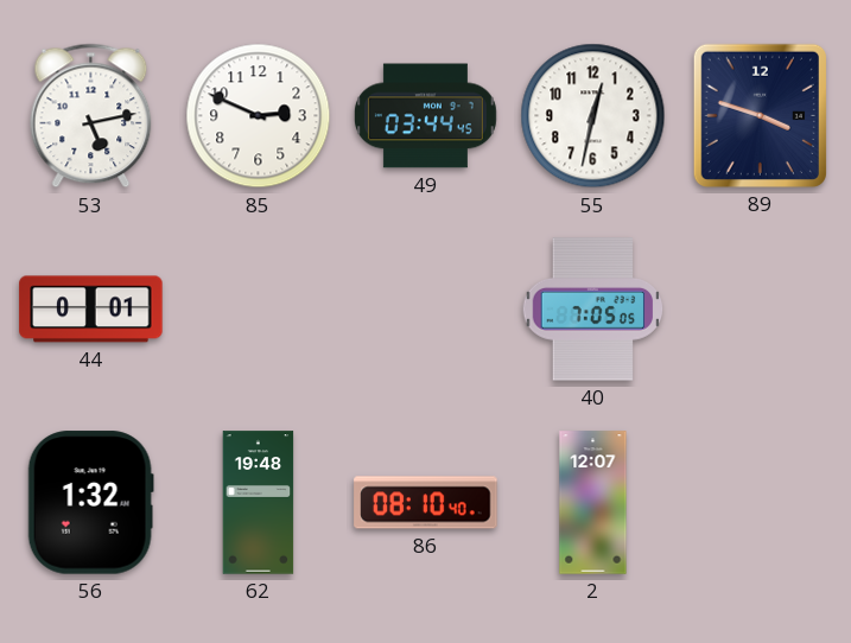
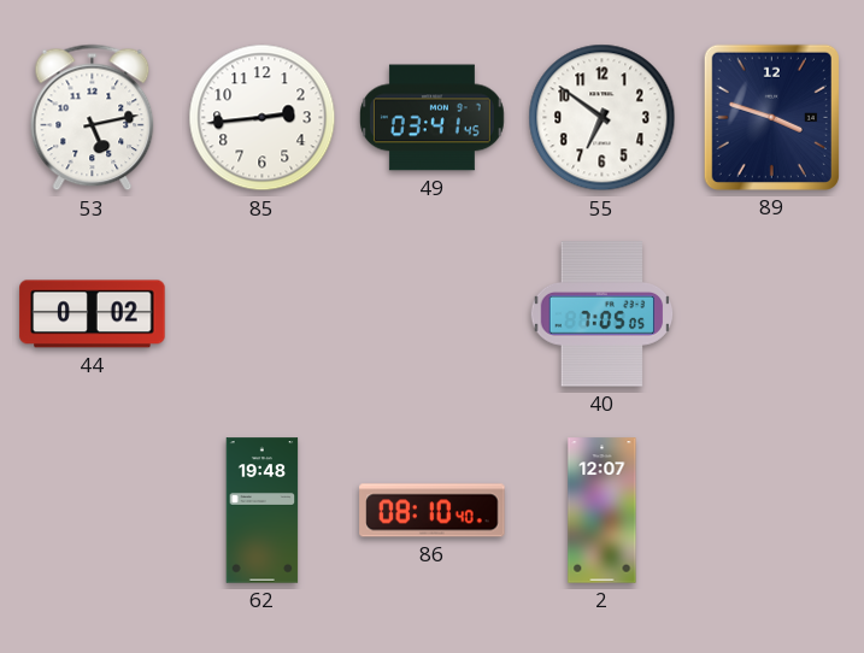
85: 2:49 -> 2:44
49: 03:44 -> 03:41
55: 12:32 -> 6:51
44: 0:01 -> 0:02
56: 1:32 -> none
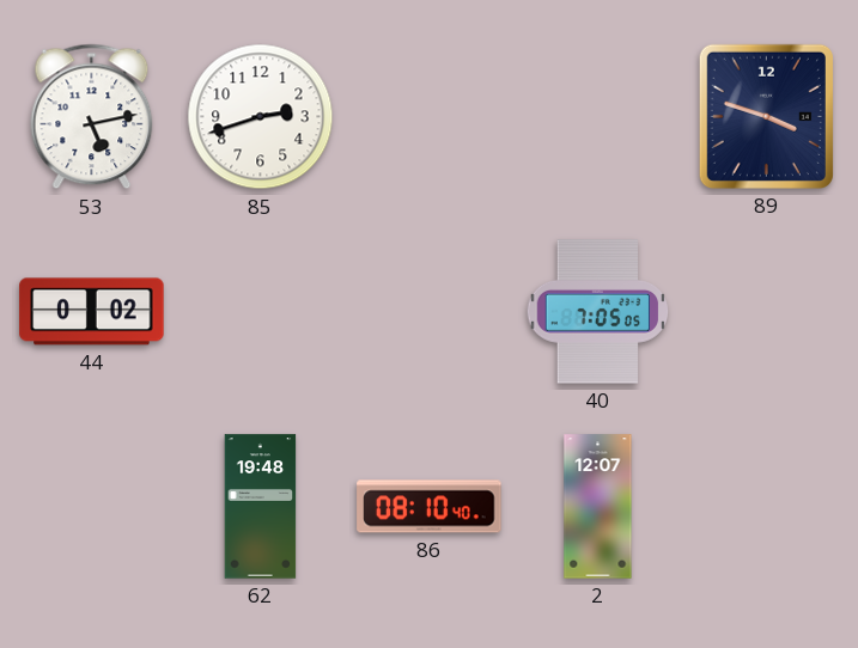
85: 2:44 -> 2:42
49: 03:41 -> none
55: 6:51 -> none
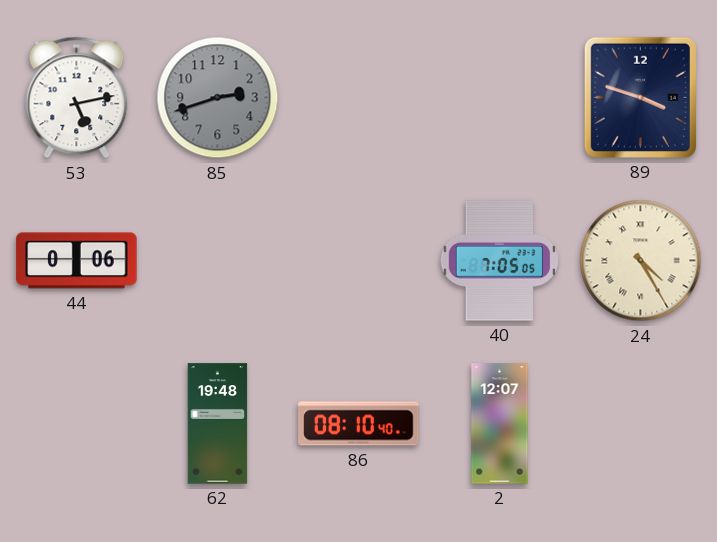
85 dial: white -> grey
44: 0:02 -> 0:06
24: none -> 4:25
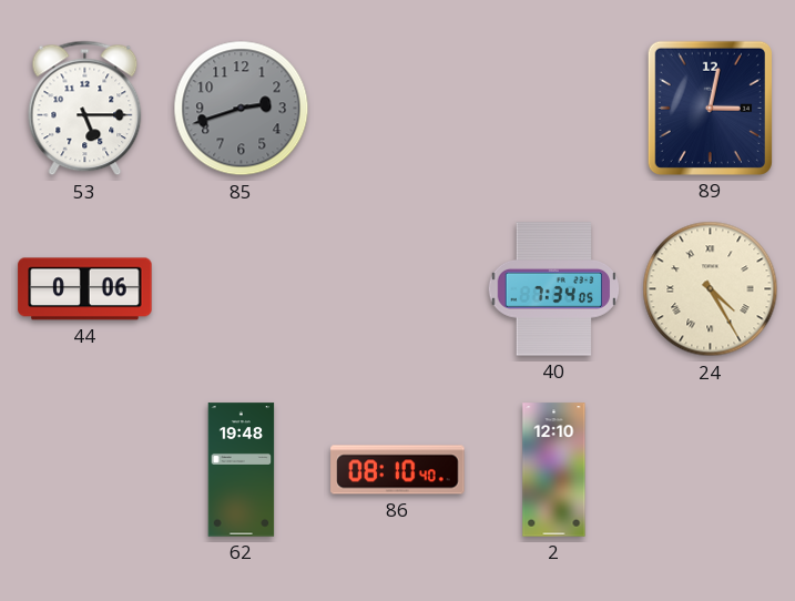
53: 5:13 -> 5:15
89: 3:48 -> 3:02
40: 7:05 -> 7:34
2: 12:07 -> 12:10
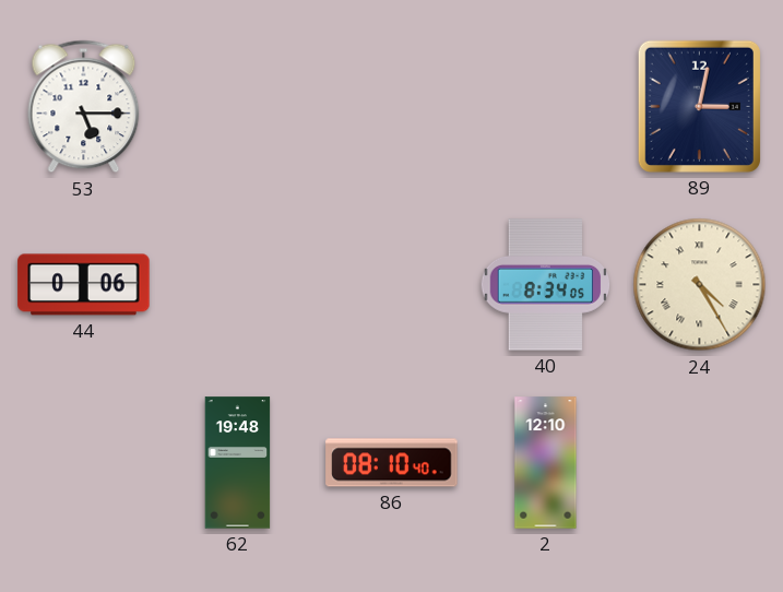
85: 2:42 -> none
40: 7:34 -> 8:34
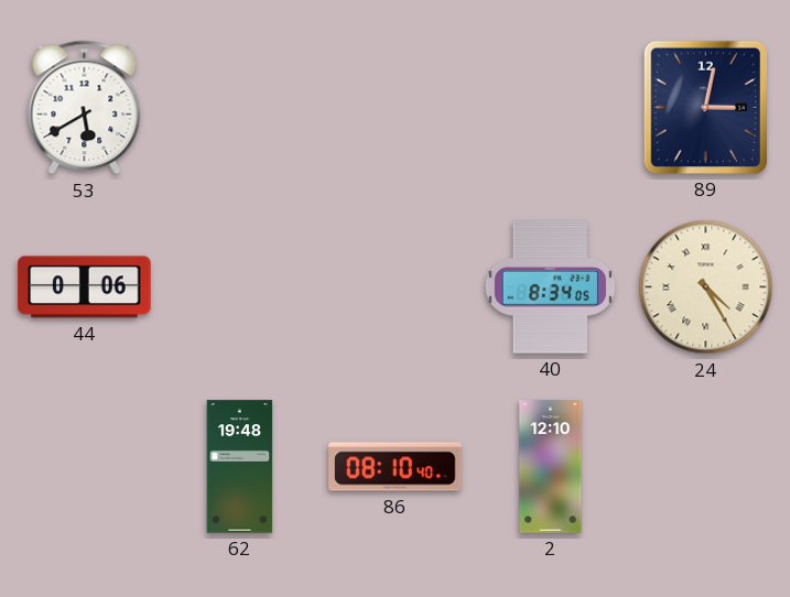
53: 5:15 -> 5:40
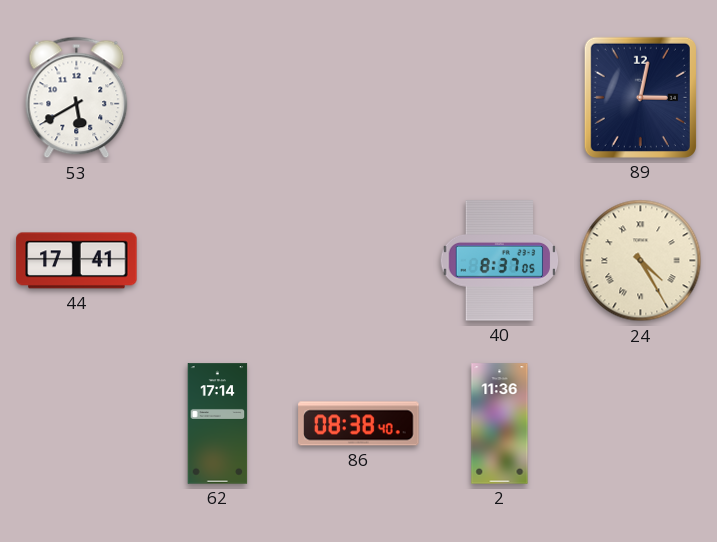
44: 0:06 -> 17:41
40: 8:34 -> 8:37
62: 19:48 -> 17:14
86: 08:10 -> 08:38
2: 12:10 -> 11:36
